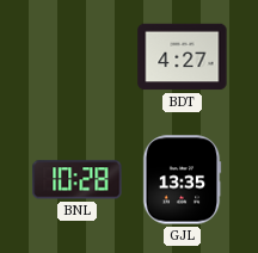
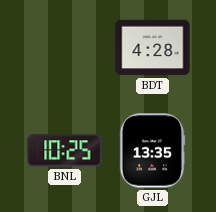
BDT: 4:27 -> 4:28
BNL: 10:28 -> 10:25
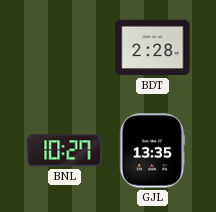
BDT: 4:28 -> 2:28
BNL: 10:25 -> 10:27
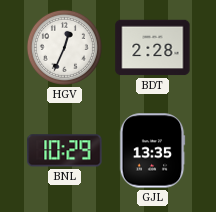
HGV: none -> 12:34
BNL: 10:27 -> 10:29
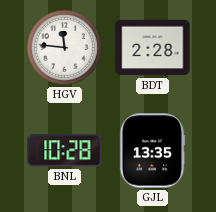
HGV: 12:34 -> 11:46
BNL: 10:29 -> 10:28
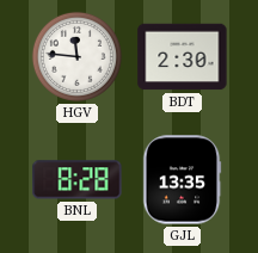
BDT: 2:28 -> 2:30
BNL: 10:28 -> 8:28
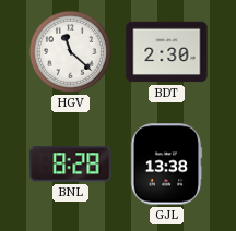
HGV: 11:46 -> 11:22
GJL: 13:35 -> 13:38
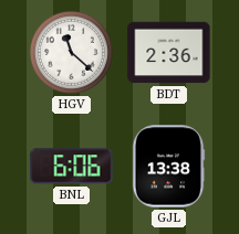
BDT: 2:30 -> 2:36
BNL: 8:28 -> 6:06
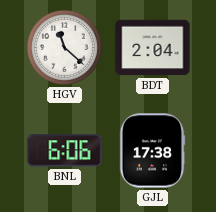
BDT: 2:36 -> 2:04
GJL: 13:38 -> 17:38
